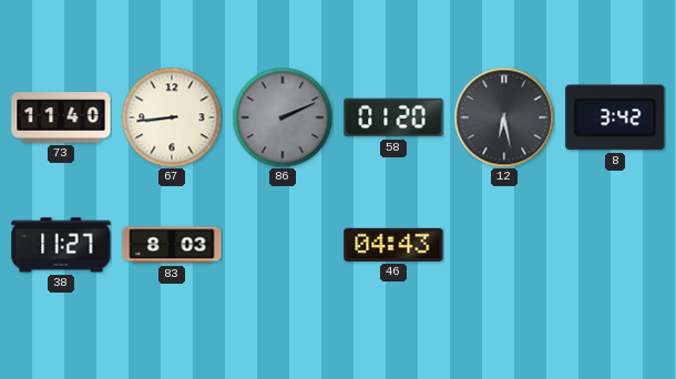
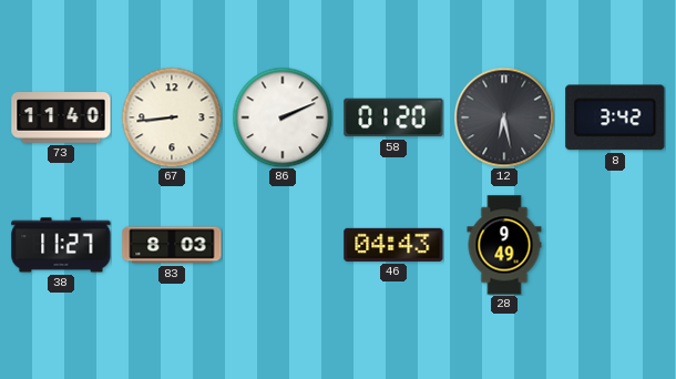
86 dial: grey -> white
28: none -> 9:49
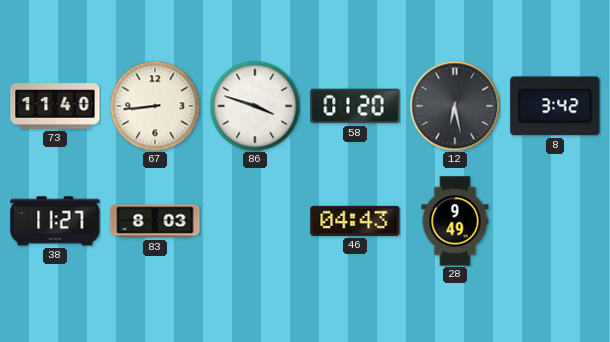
86: 2:11 -> 3:48
